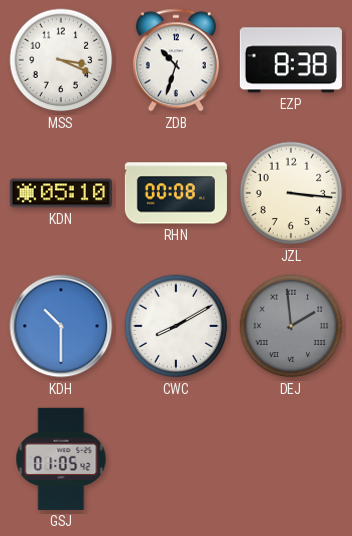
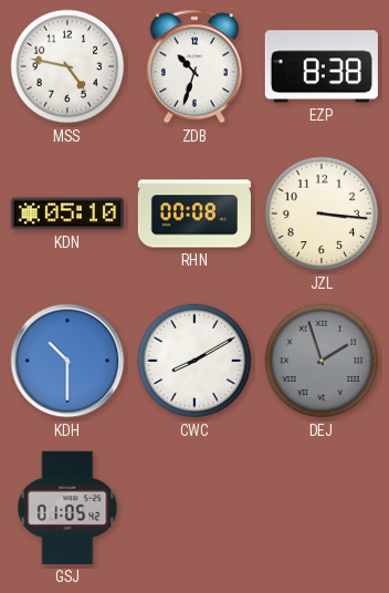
MSS: 3:19 -> 4:47
DEJ: 1:59 -> 1:57
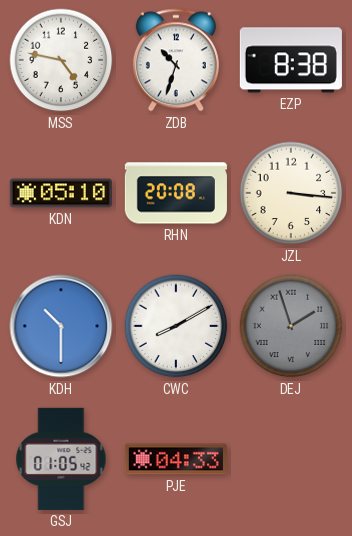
RHN: 00:08 -> 20:08
PJE: none -> 04:33
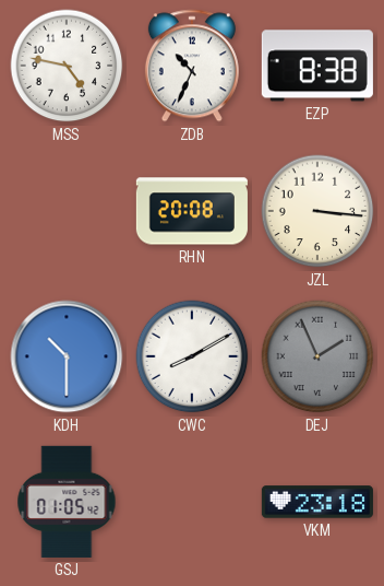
ZDB: 10:33 -> 10:34
KDN: 05:10 -> none
DEJ: 1:57 -> 1:56
PJE: 04:33 -> none
VKM: none -> 23:18
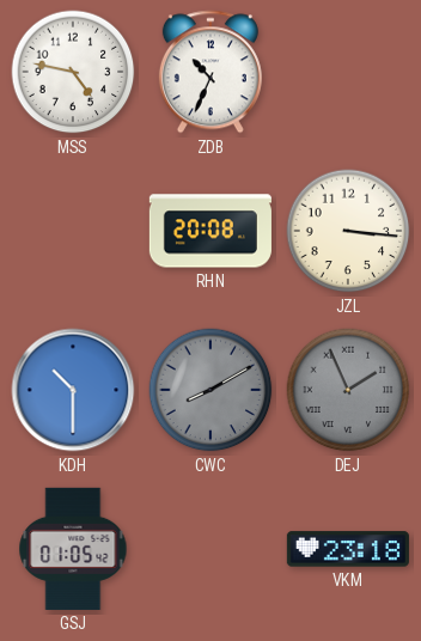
EZP: 8:38 -> none
CWC dial: white -> grey
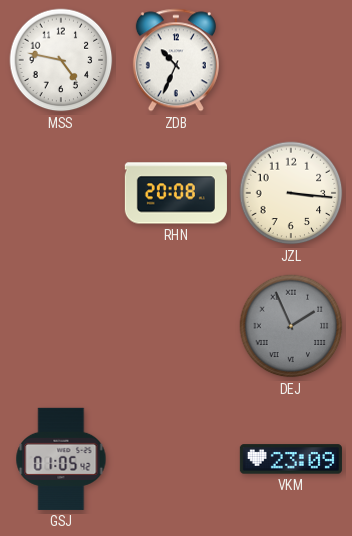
KDH: 10:30 -> none
CWC: 8:10 -> none
VKM: 23:18 -> 23:09
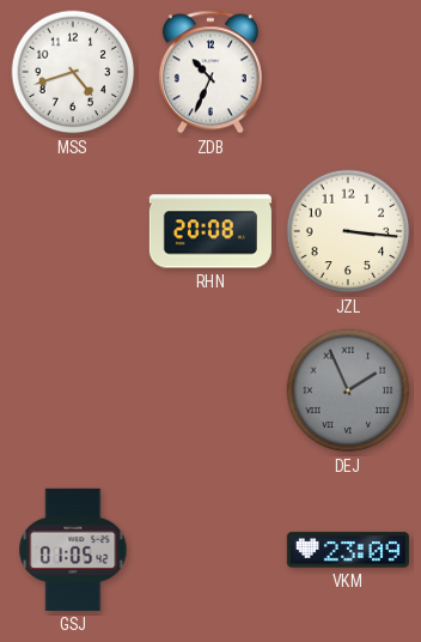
MSS: 4:47 -> 4:42
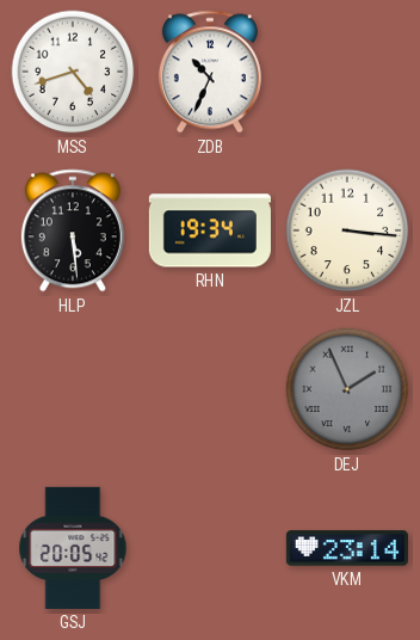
HLP: none -> 5:29
RHN: 20:08 -> 19:34
GSJ: 01:05 -> 20:05
VKM: 23:09 -> 23:14
